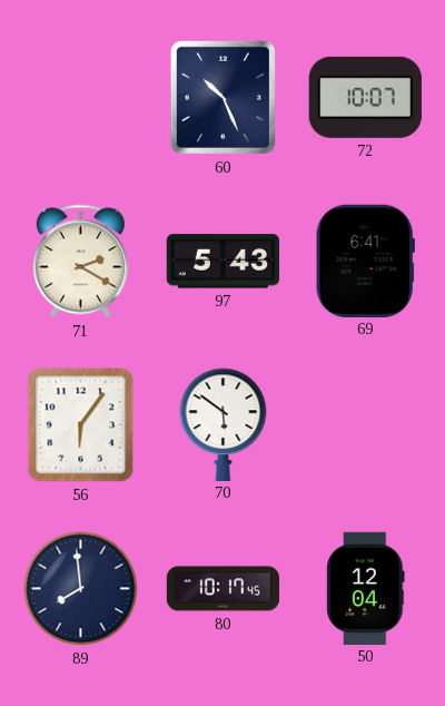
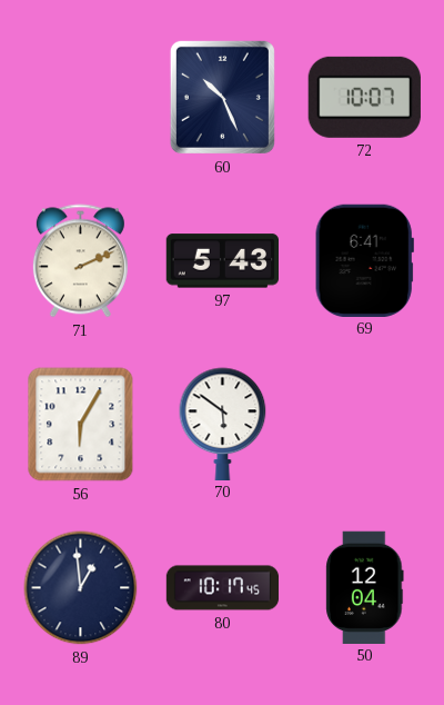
71: 2:20 -> 2:11
56: 6:06 -> 6:05
89: 7:59 -> 12:59
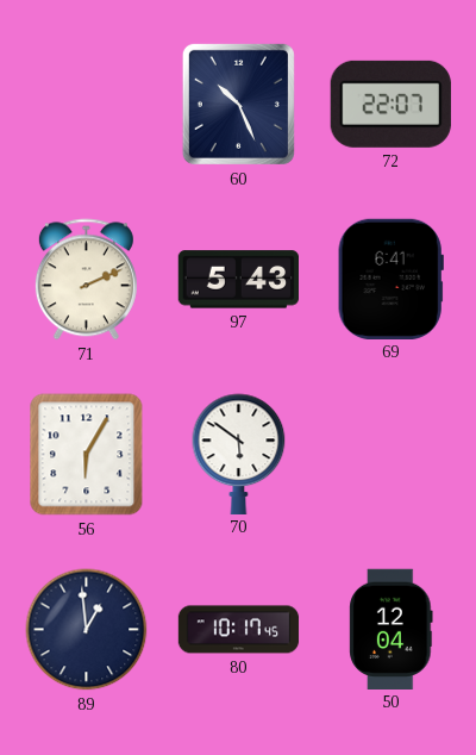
72: 10:07 -> 22:07
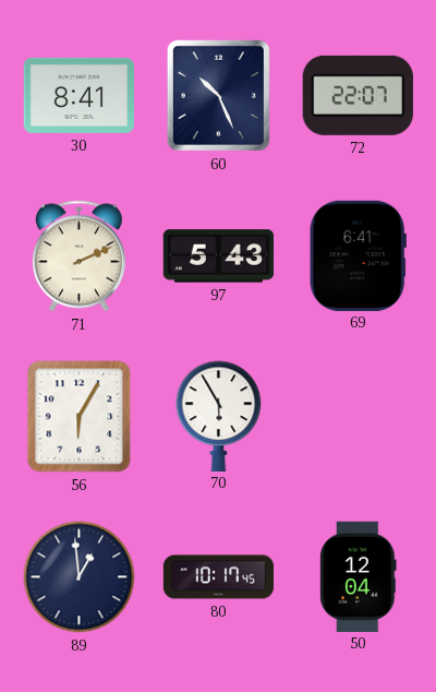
30: none -> 8:41
70: 5:51 -> 5:55
